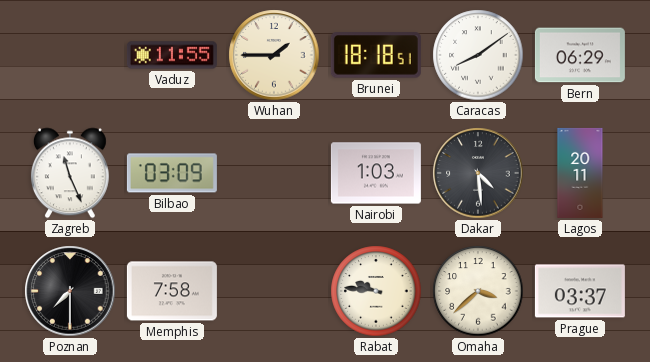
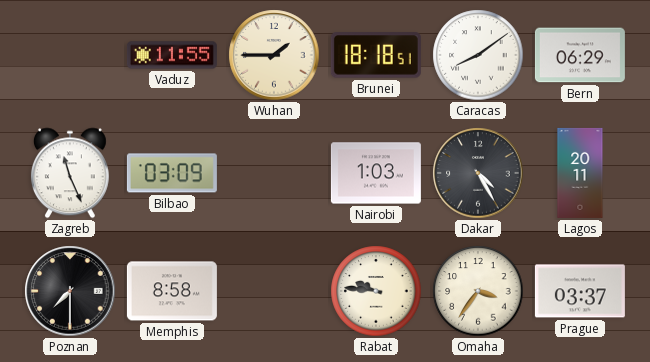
Dakar: 4:29 -> 4:25
Memphis: 7:58 -> 8:58
Omaha: 3:38 -> 3:36
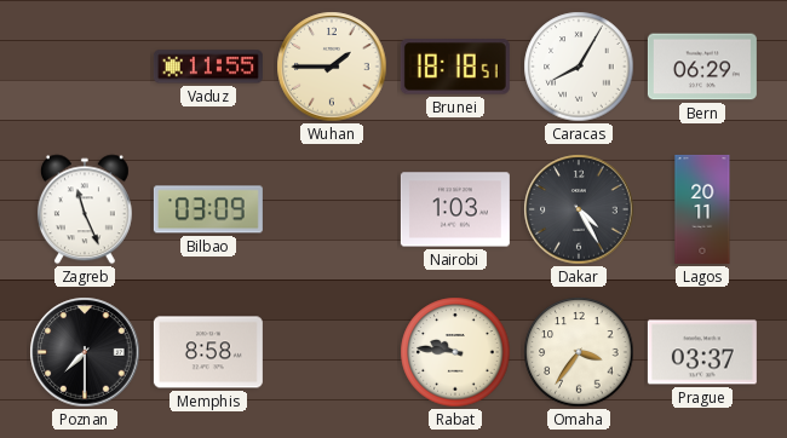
Caracas: 8:09 -> 8:05
